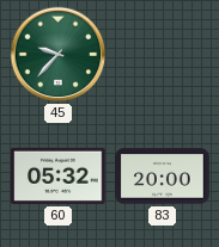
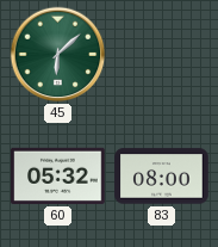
45: 9:37 -> 6:08
83: 20:00 -> 08:00
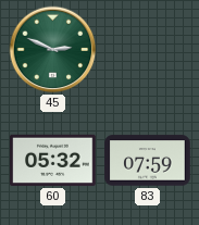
45: 6:08 -> 2:49
83: 08:00 -> 07:59
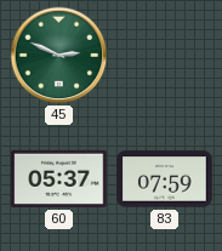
60: 05:32 -> 05:37
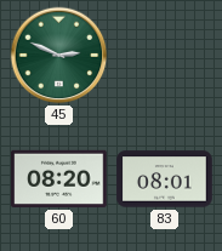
60: 05:37 -> 08:20
83: 07:59 -> 08:01
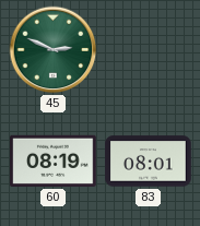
60: 08:20 -> 08:19
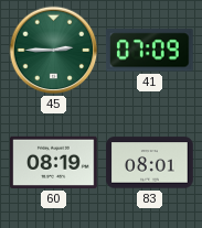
45: 2:49 -> 2:45
41: none -> 07:09
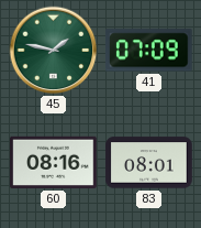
45: 2:45 -> 1:47
60: 08:19 -> 08:16
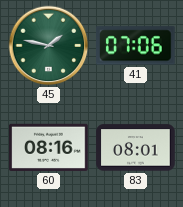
41: 07:09 -> 07:06
